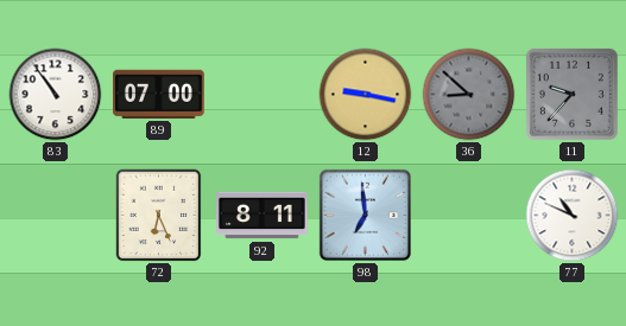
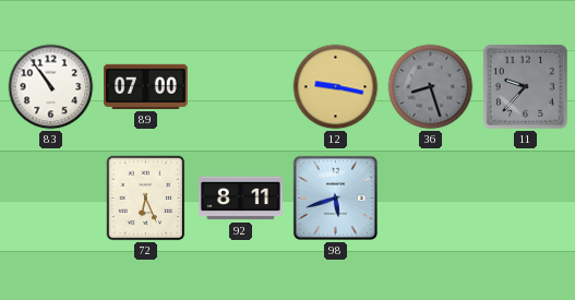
36: 8:52 -> 8:27
98: 6:59 -> 5:42
77: 10:49 -> none
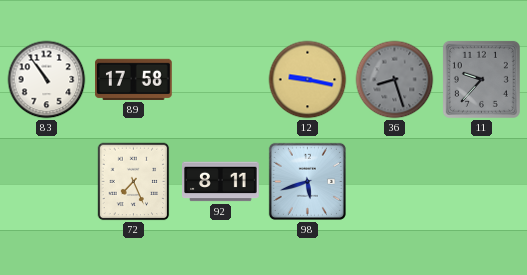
89: 07:00 -> 17:58
72: 6:26 -> 7:26
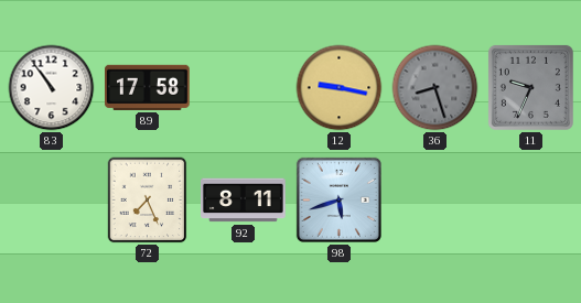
11: 9:37 -> 9:34
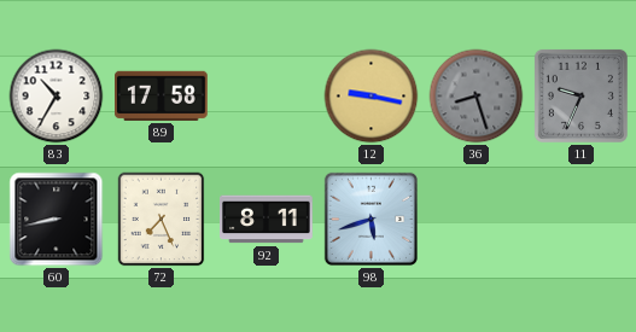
83: 10:54 -> 10:35
60: none -> 8:43
